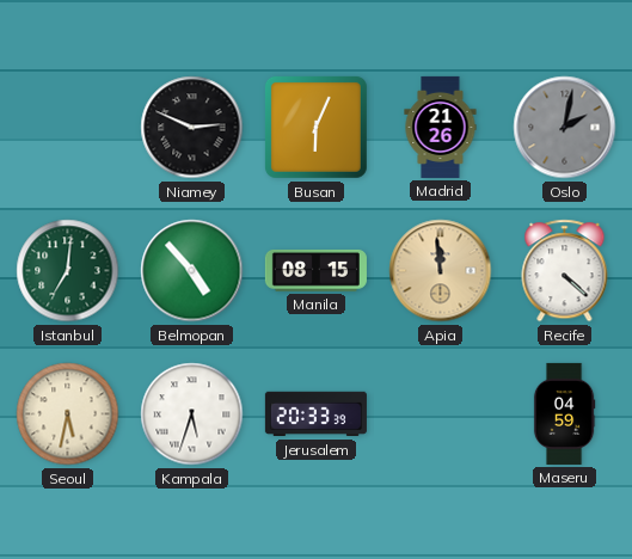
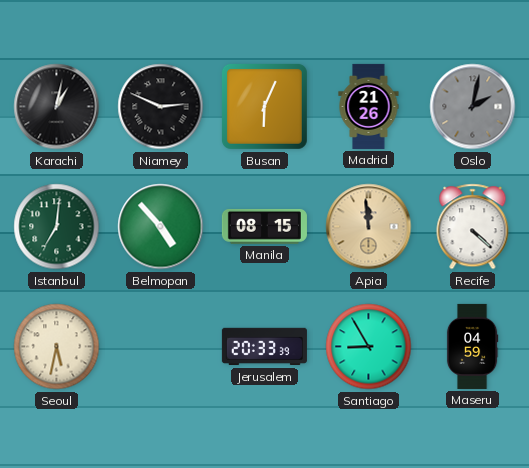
Karachi: none -> 1:02
Kampala: 5:33 -> none
Santiago: none -> 8:55
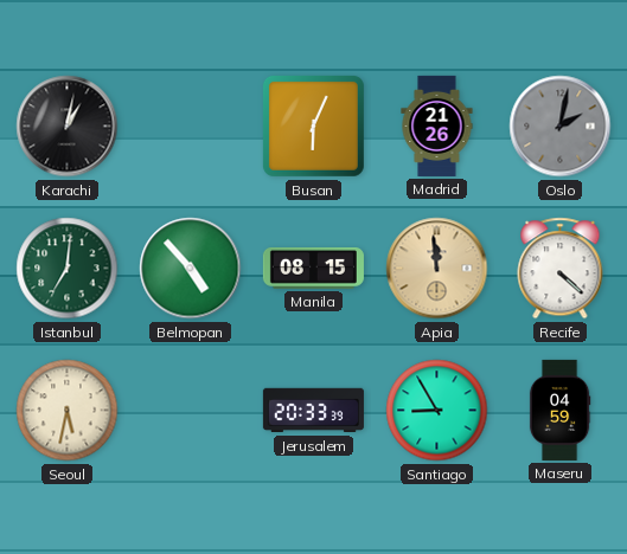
Niamey: 2:49 -> none
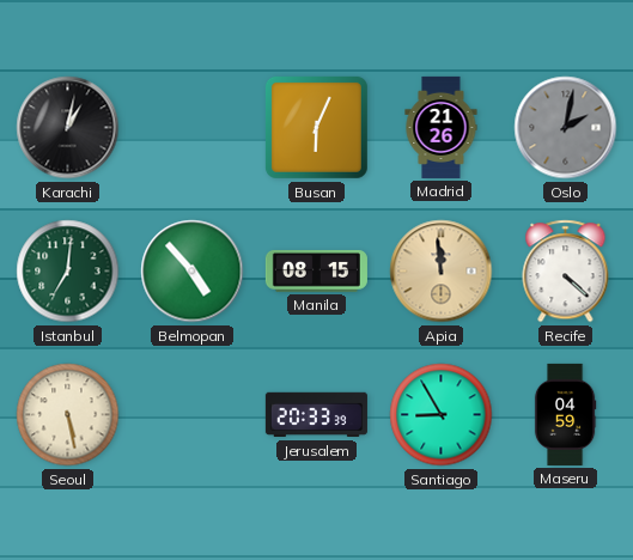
Seoul: 5:32 -> 5:28
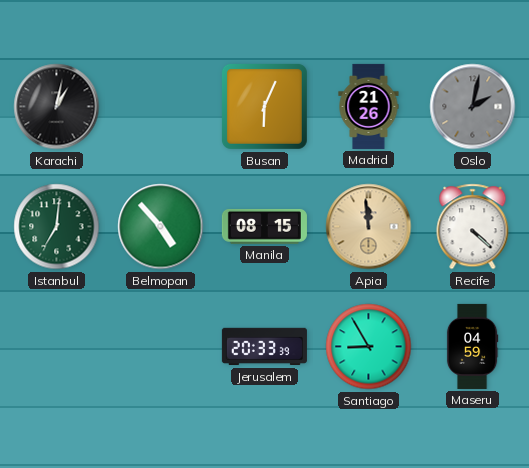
Seoul: 5:28 -> none
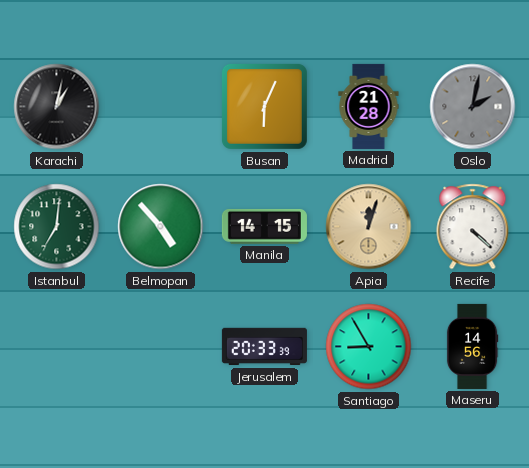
Madrid: 21:26 -> 21:28
Manila: 08:15 -> 14:15
Apia: 11:59 -> 12:03
Maseru: 04:59 -> 14:56
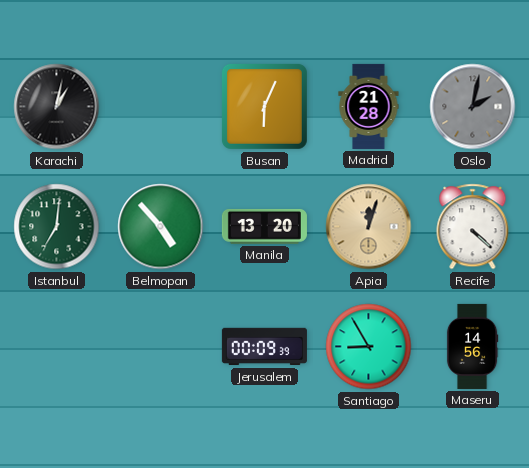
Manila: 14:15 -> 13:20
Jerusalem: 20:33 -> 00:09
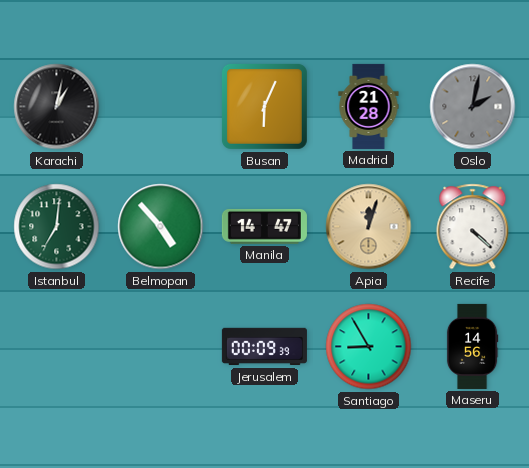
Manila: 13:20 -> 14:47
